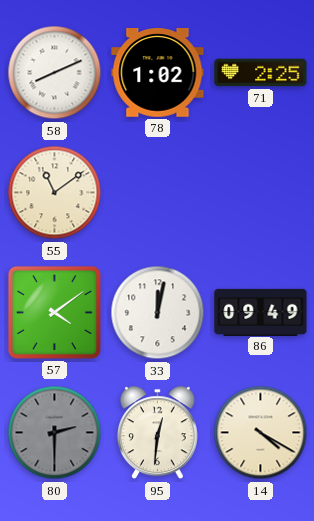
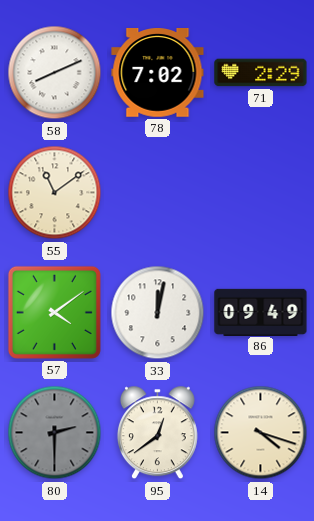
78: 1:02 -> 7:02
71: 2:25 -> 2:29
95: 12:31 -> 12:39
14: 4:20 -> 4:18
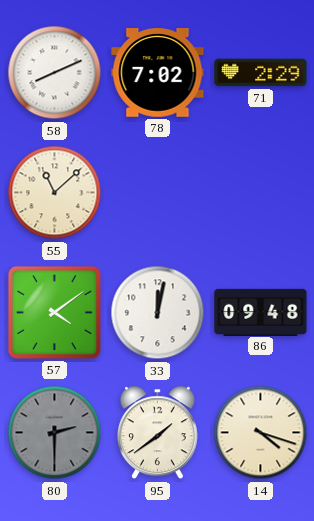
55: 11:09 -> 11:08
86: 09:49 -> 09:48
95: 12:39 -> 1:39
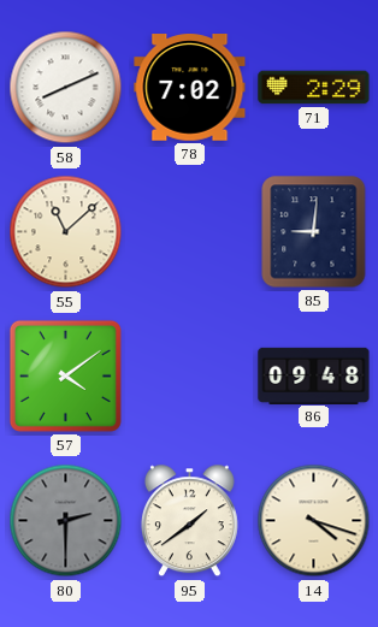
85: none -> 9:01
33: 12:02 -> none
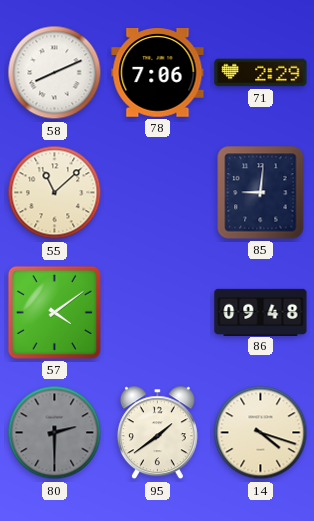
78: 7:02 -> 7:06
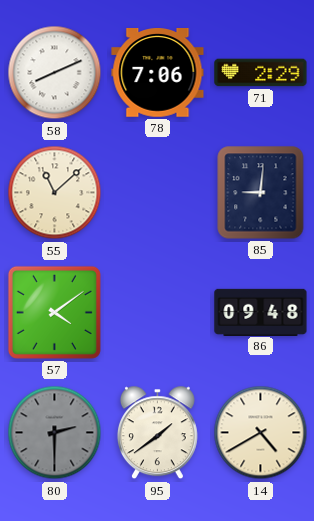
14: 4:18 -> 4:40
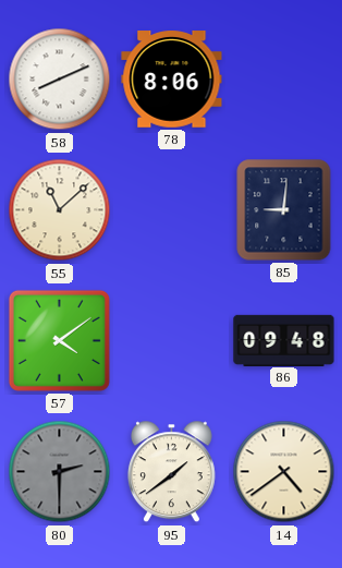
78: 7:06 -> 8:06
71: 2:29 -> none
14: 4:40 -> 4:39
